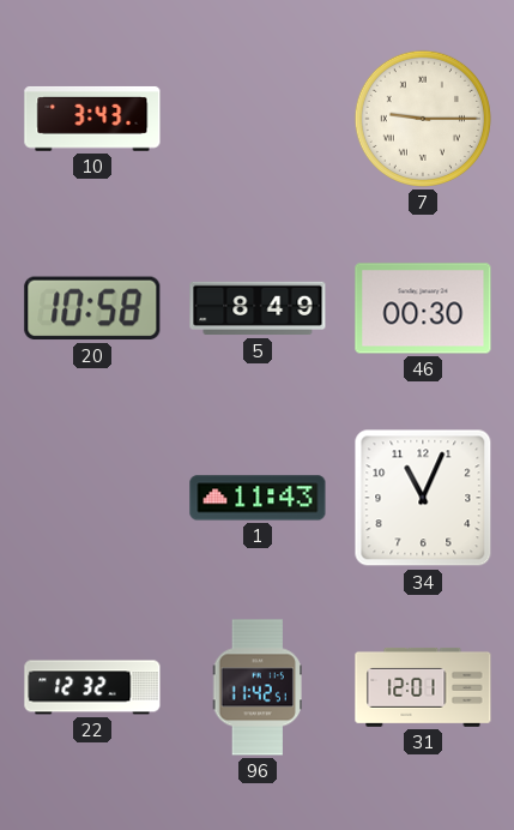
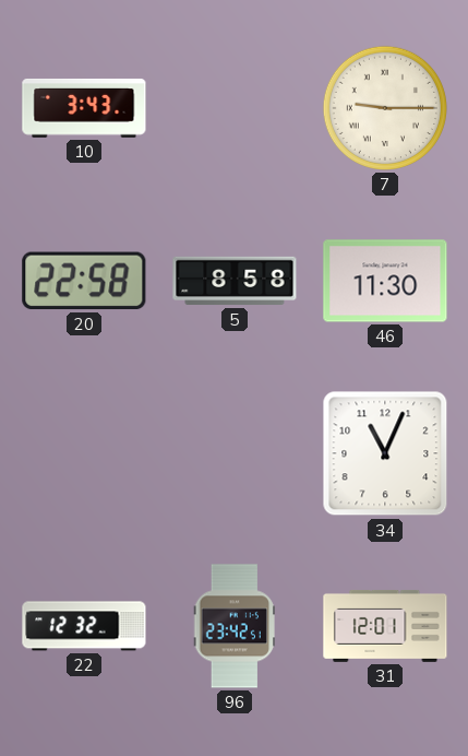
20: 10:58 -> 22:58
5: 8:49 -> 8:58
46: 00:30 -> 11:30
1: 11:43 -> none
96: 11:42 -> 23:42
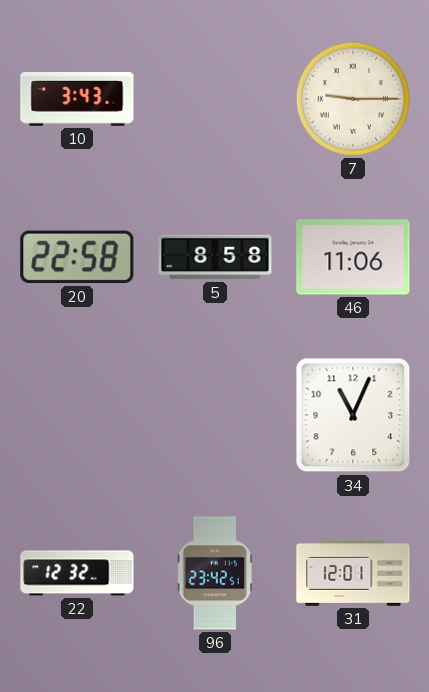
46: 11:30 -> 11:06
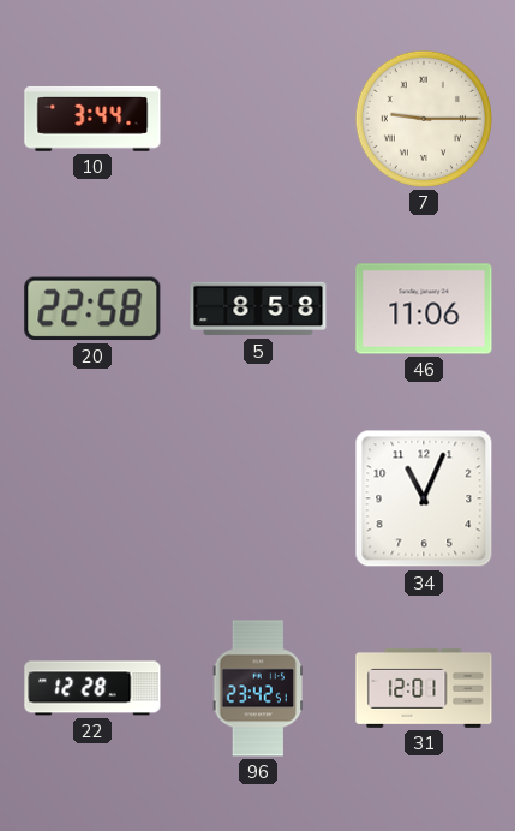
10: 3:43 -> 3:44
22: 12:32 -> 12:28
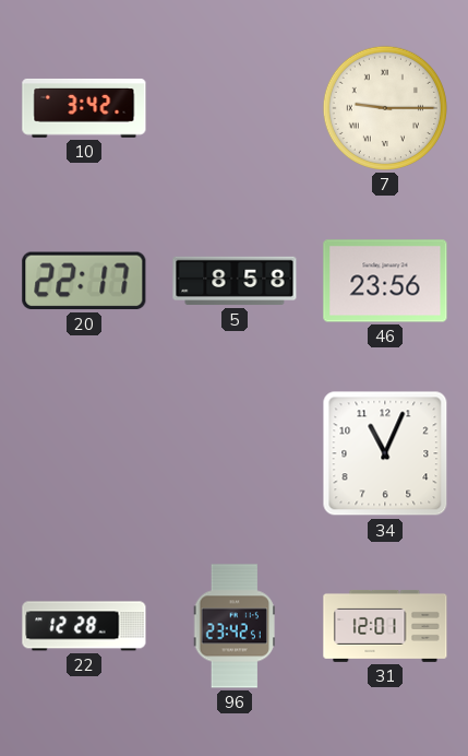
10: 3:44 -> 3:42
20: 22:58 -> 22:17
46: 11:06 -> 23:56
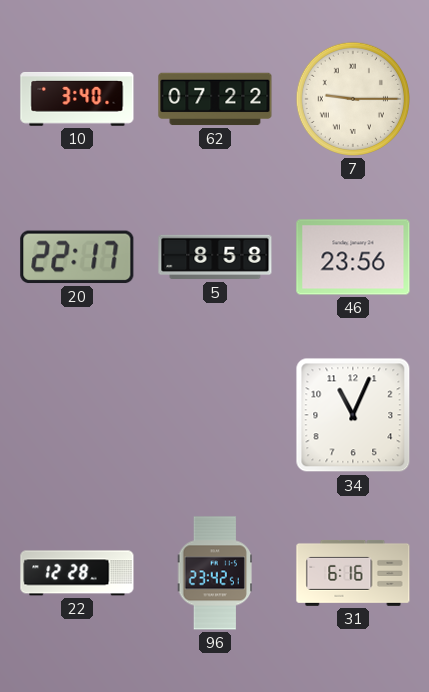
10: 3:42 -> 3:40
62: none -> 07:22
31: 12:01 -> 6:16
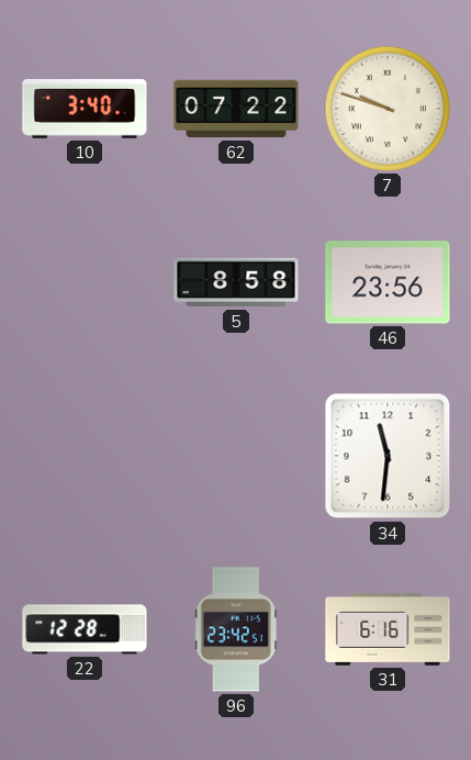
7: 9:15 -> 9:48
20: 22:17 -> none
34: 11:04 -> 11:31
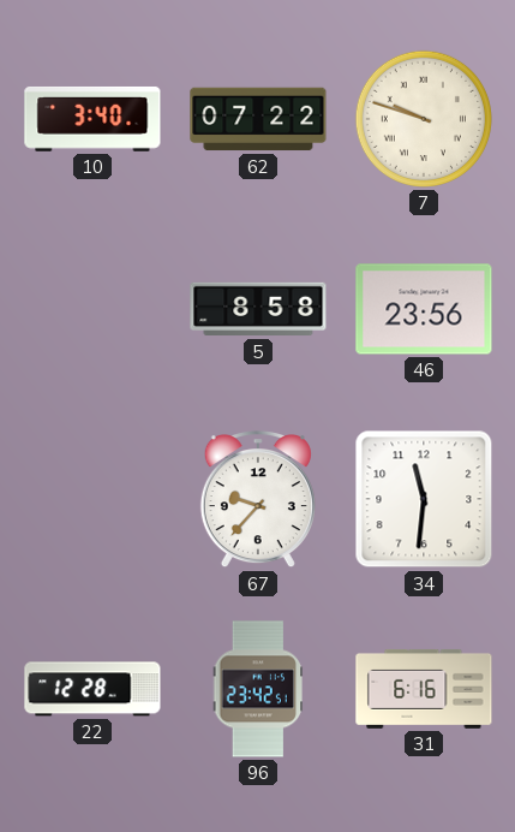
67: none -> 9:37
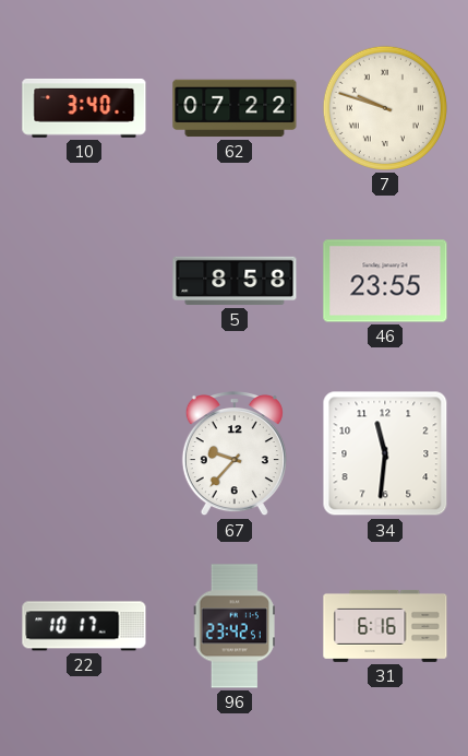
46: 23:56 -> 23:55
22: 12:28 -> 10:17
